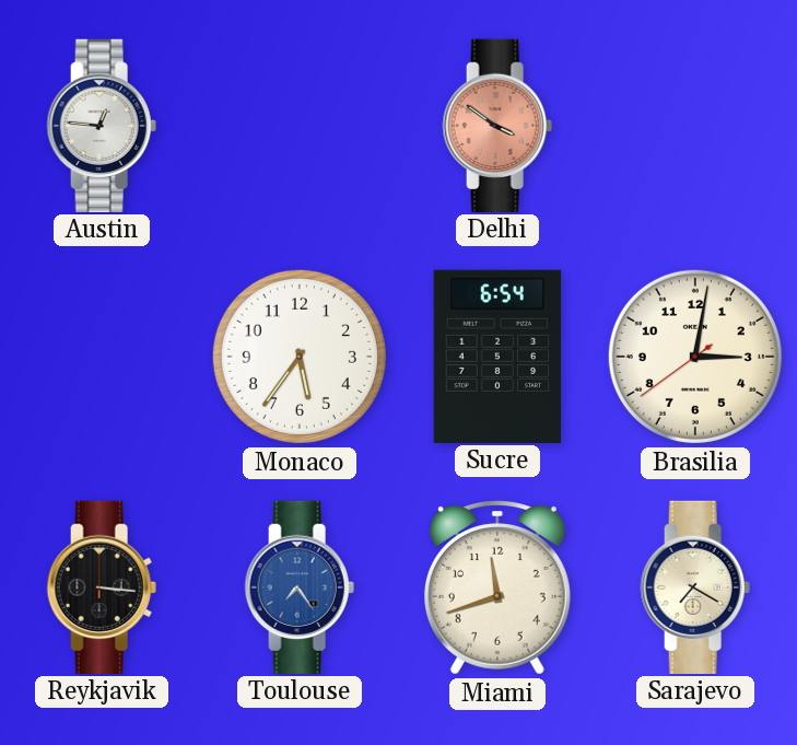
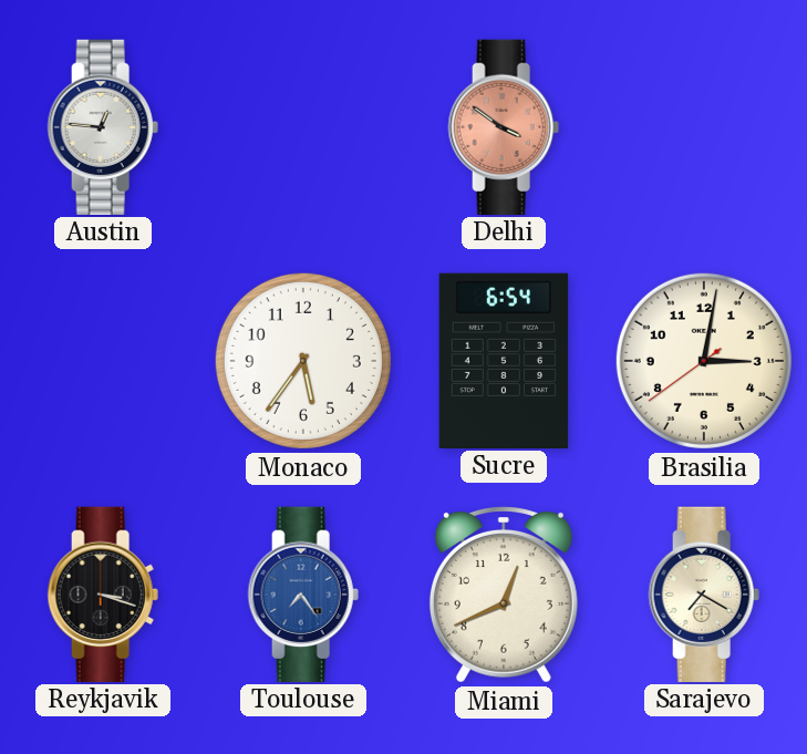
Reykjavik: 3:16 -> 3:18
Miami: 11:42 -> 12:41
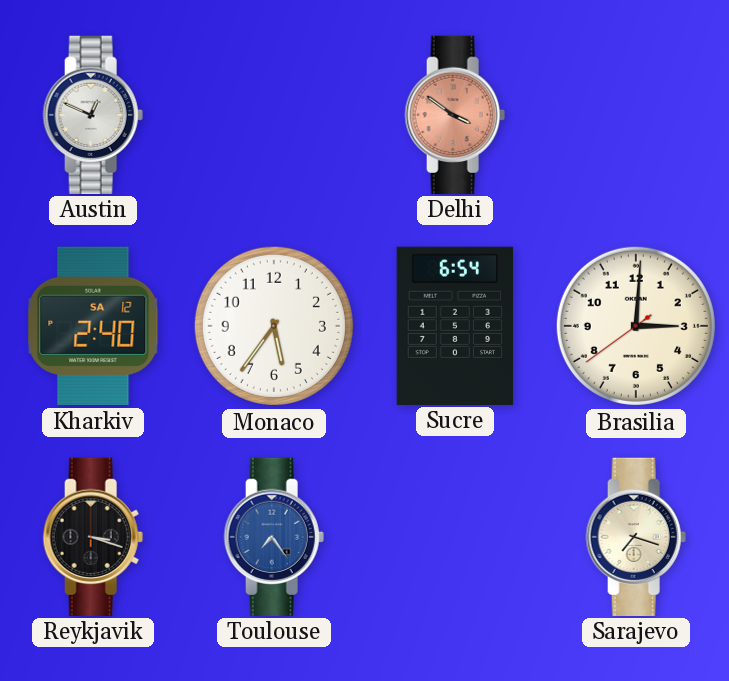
Austin: 12:46 -> 12:49
Kharkiv: none -> 2:40
Brasilia: 3:01 -> 3:00
Miami: 12:41 -> none
Sarajevo: 7:20 -> 7:18
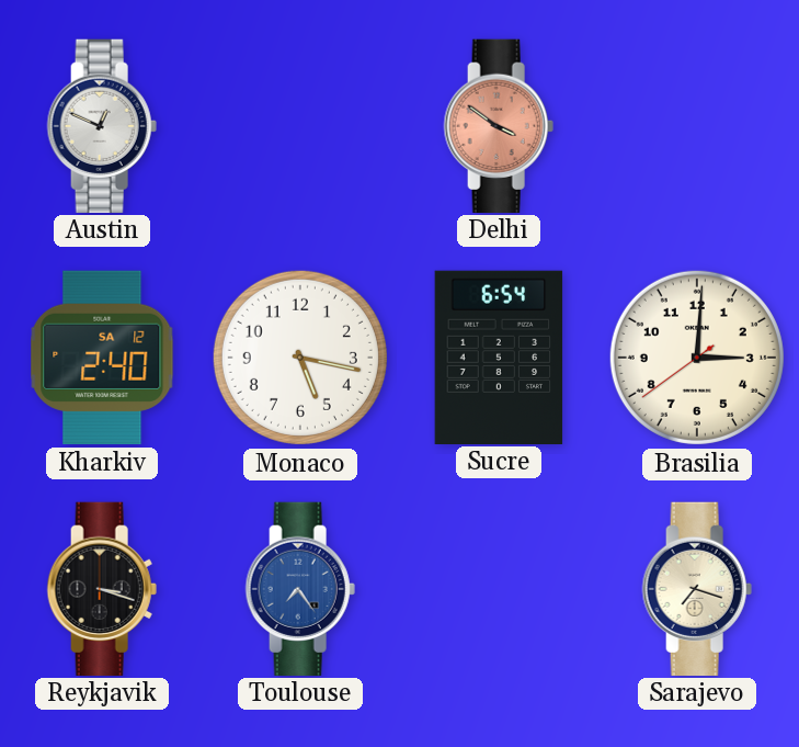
Monaco: 5:36 -> 5:17
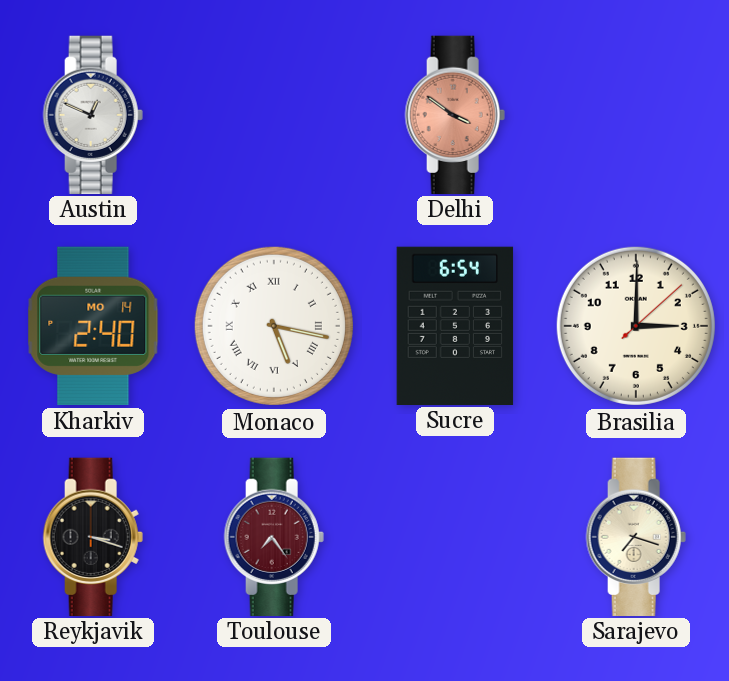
Kharkiv date: SA 12 -> MO 14
Monaco numerals: Arabic -> Roman
Brasilia: 3:00:39 -> 3:00:08
Toulouse dial: blue -> burgundy
